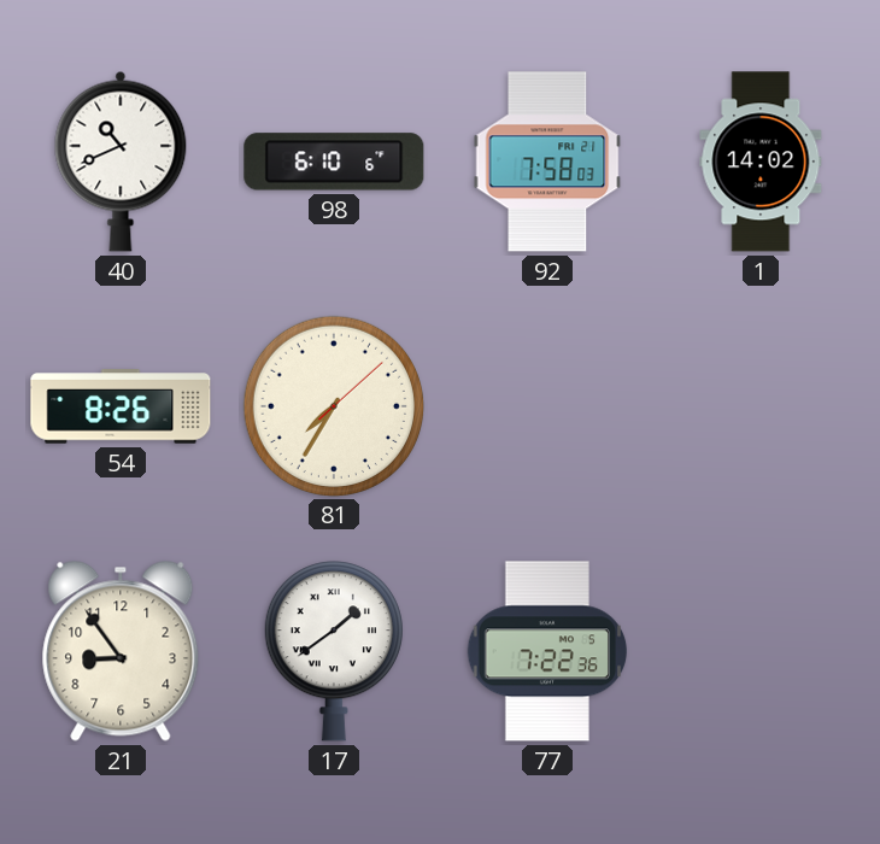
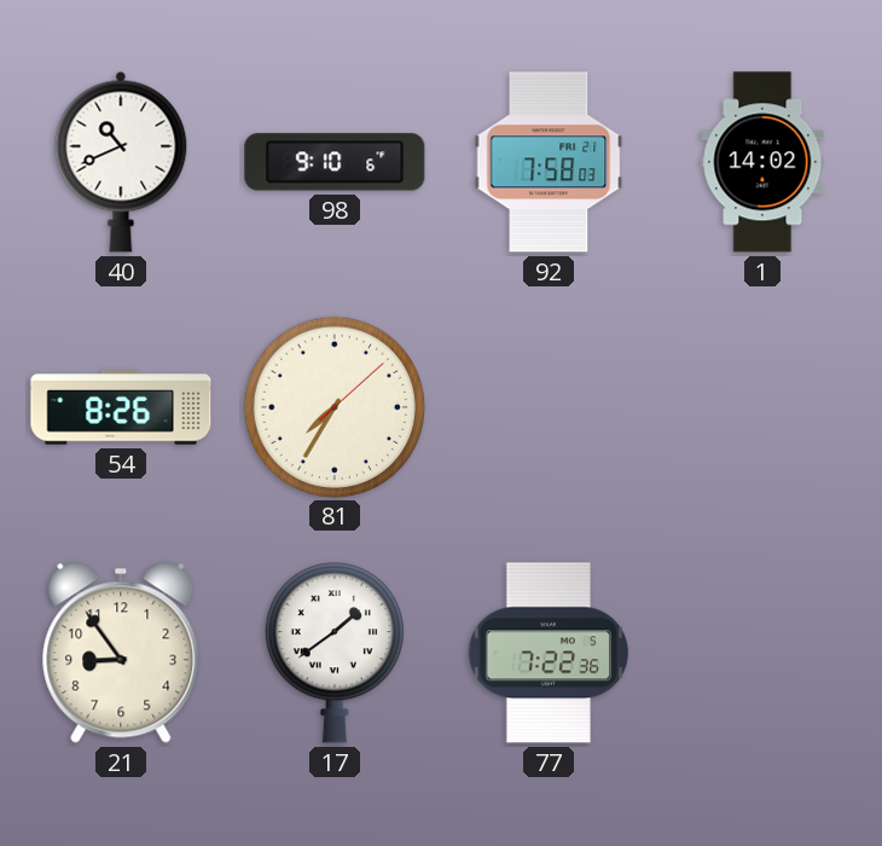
98: 6:10 -> 9:10
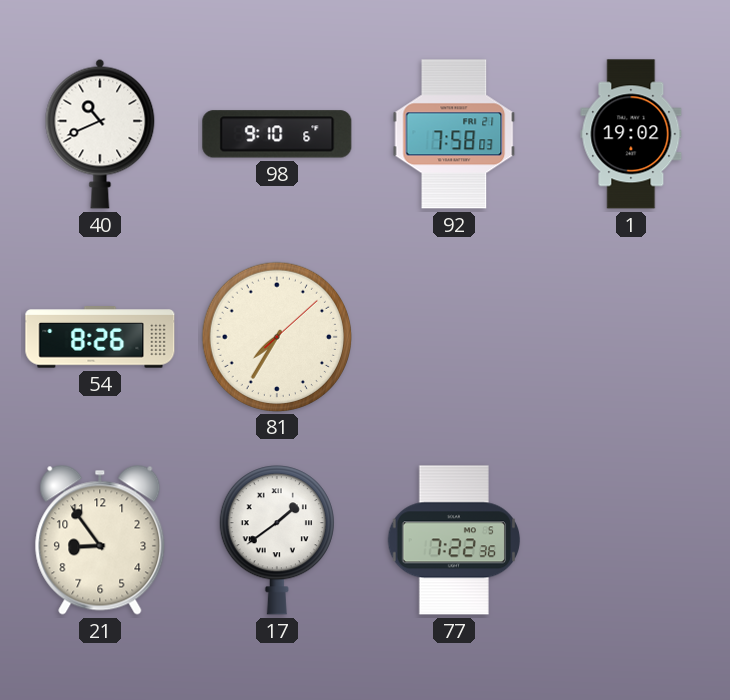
1: 14:02 -> 19:02
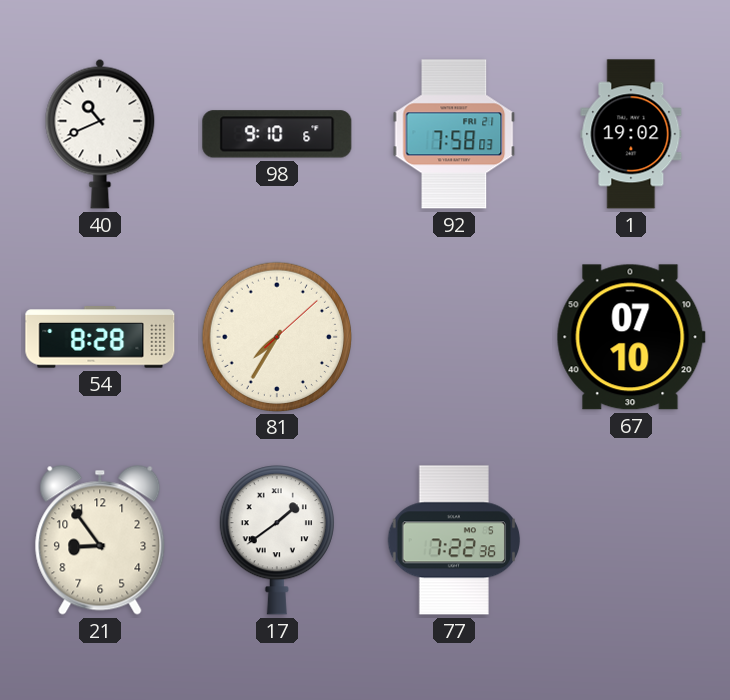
54: 8:26 -> 8:28
67: none -> 07:10
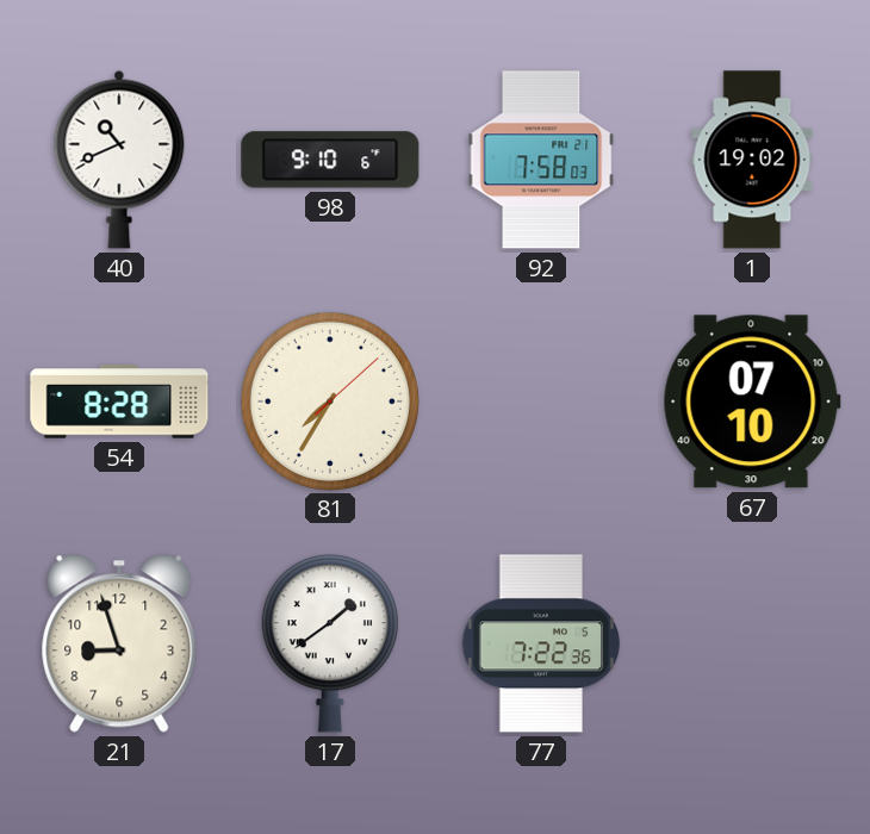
21: 8:54 -> 8:57
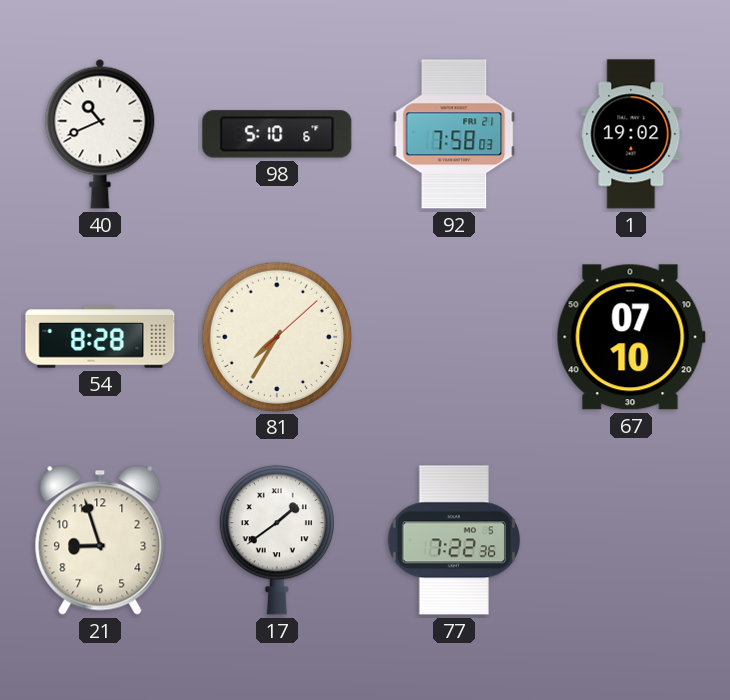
98: 9:10 -> 5:10
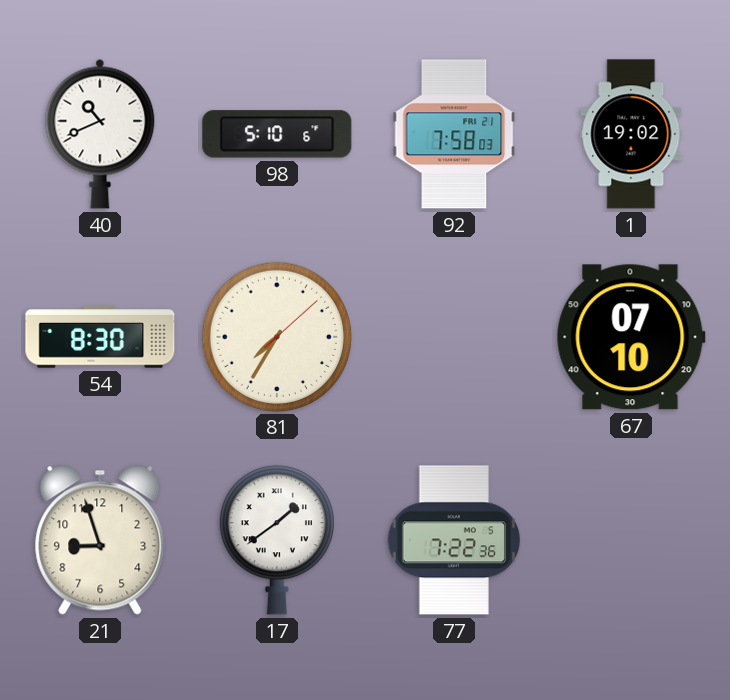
54: 8:28 -> 8:30
